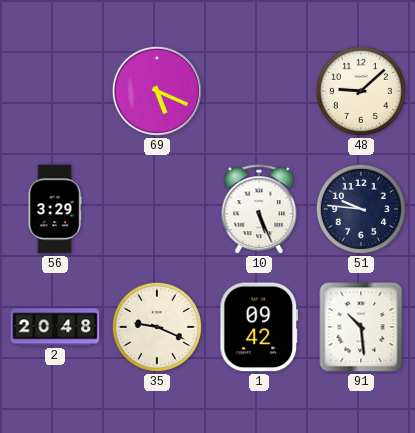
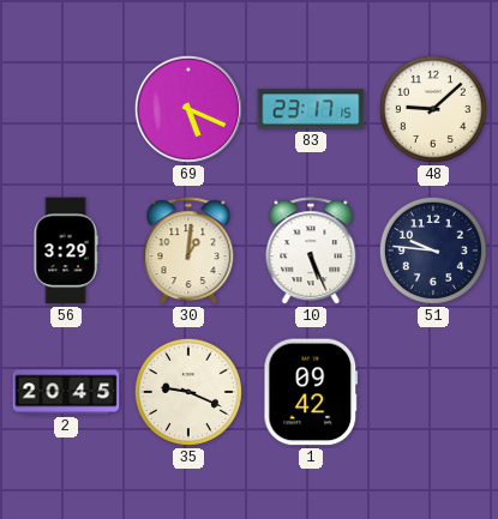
83: none -> 23:17
30: none -> 1:01
2: 20:48 -> 20:45
91: 10:29 -> none
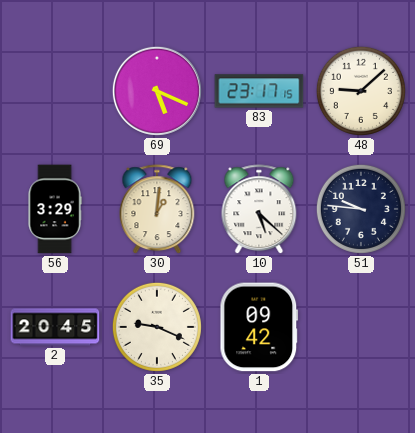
10: 5:26 -> 5:22
